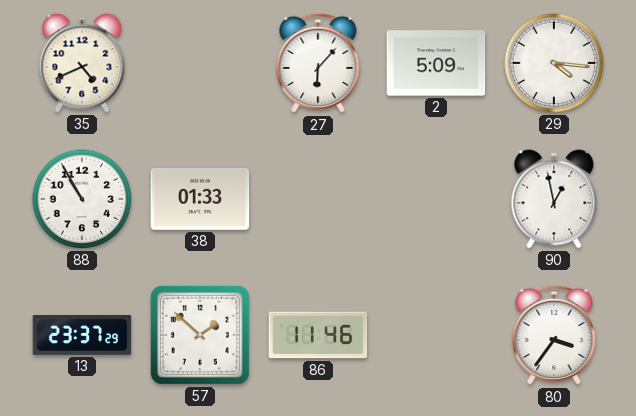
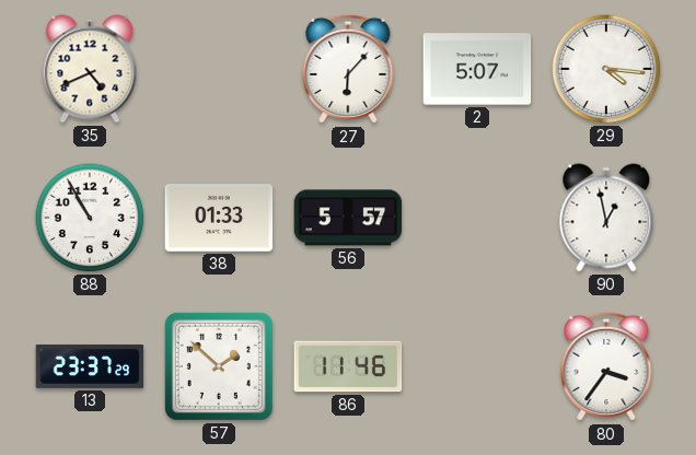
2: 5:09 -> 5:07
56: none -> 5:57
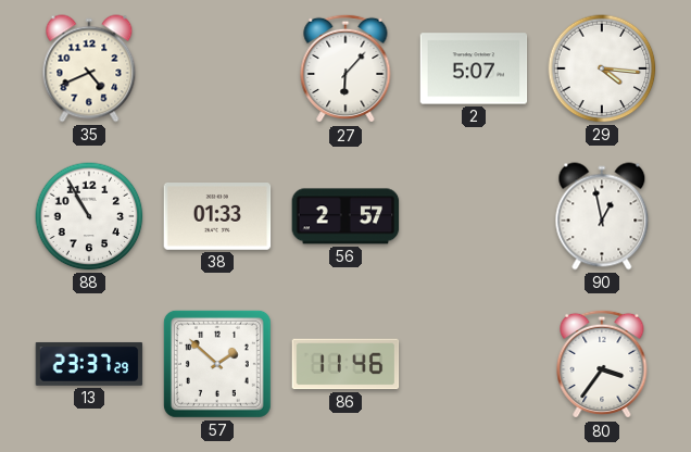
56: 5:57 -> 2:57
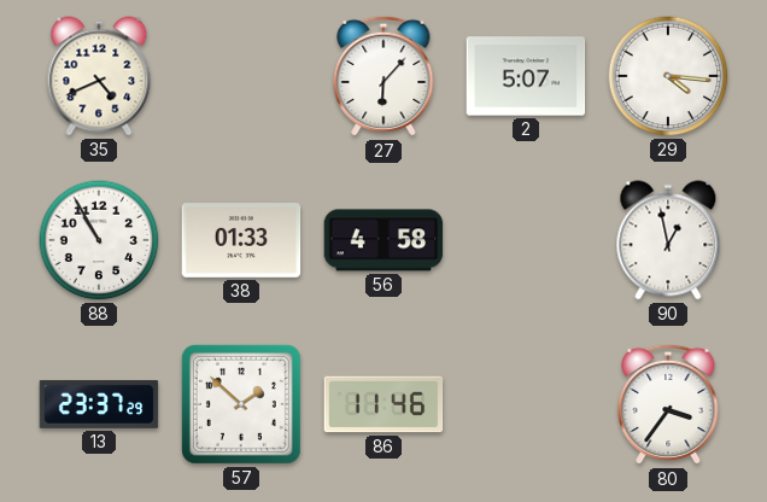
56: 2:57 -> 4:58
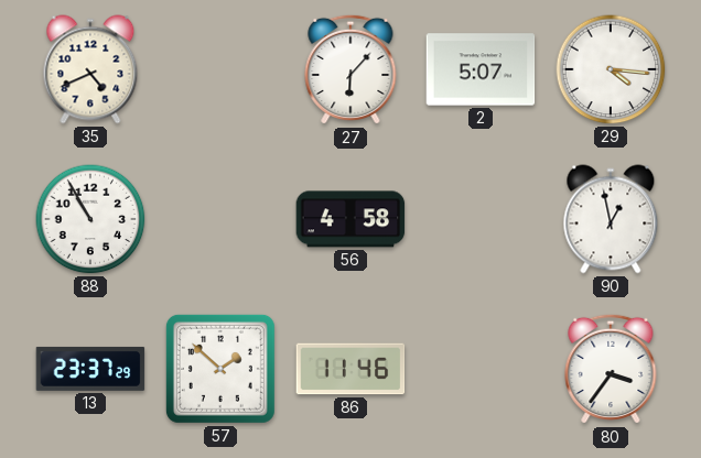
38: 01:33 -> none
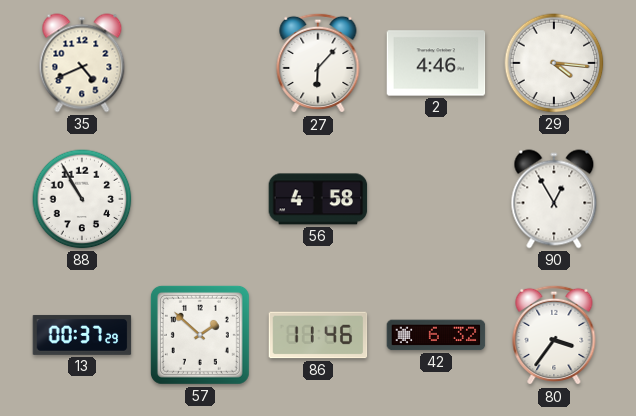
2: 5:07 -> 4:46
90: 12:58 -> 12:55
13: 23:37 -> 00:37
42: none -> 6:32
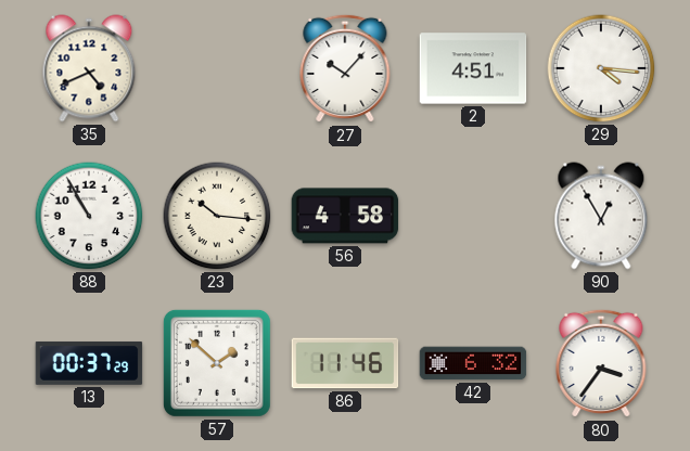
27: 6:07 -> 10:07
2: 4:46 -> 4:51
23: none -> 10:16
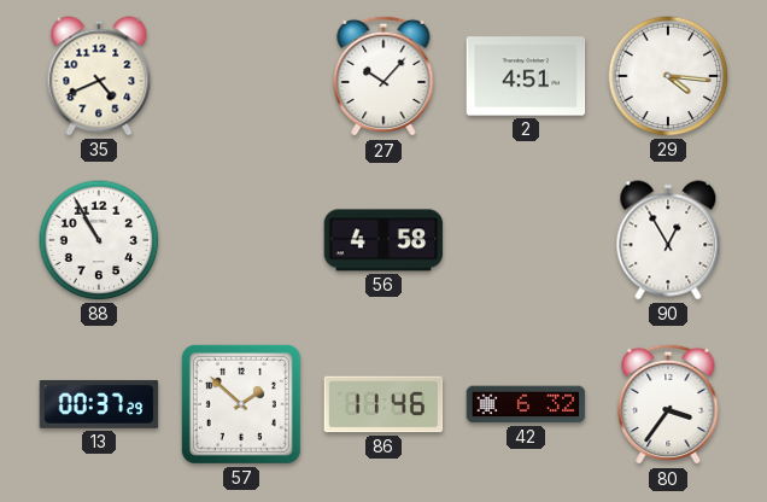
23: 10:16 -> none
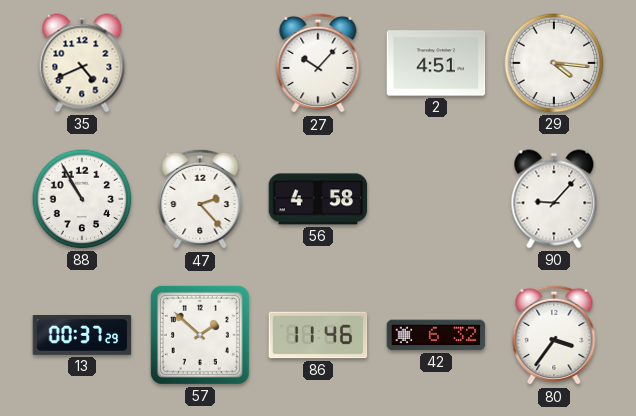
47: none -> 2:23
90: 12:55 -> 9:07
